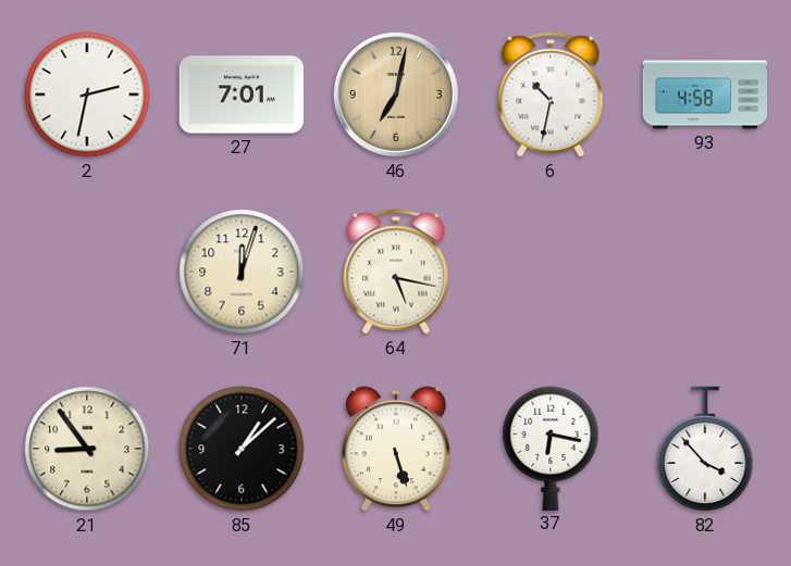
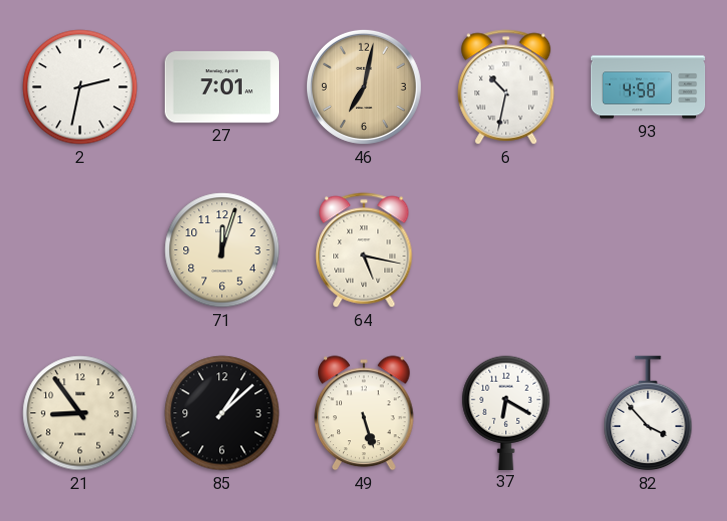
37: 6:17 -> 6:20
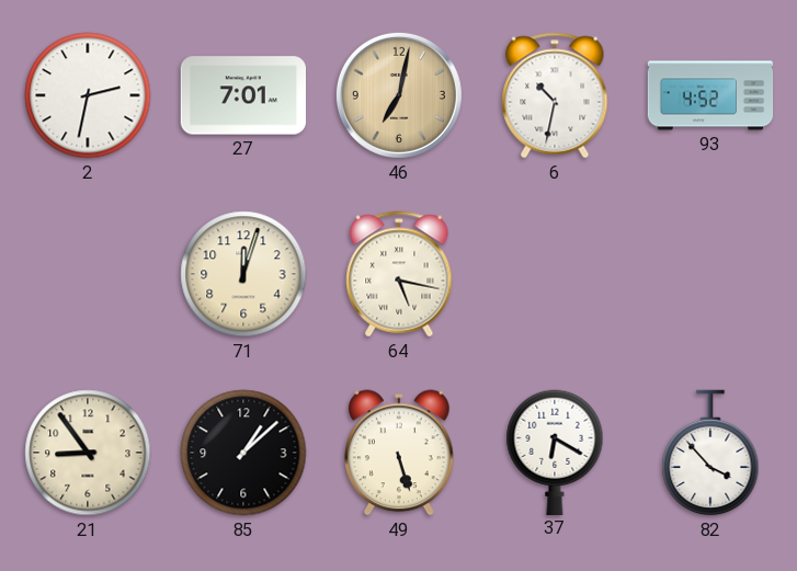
93: 4:58 -> 4:52
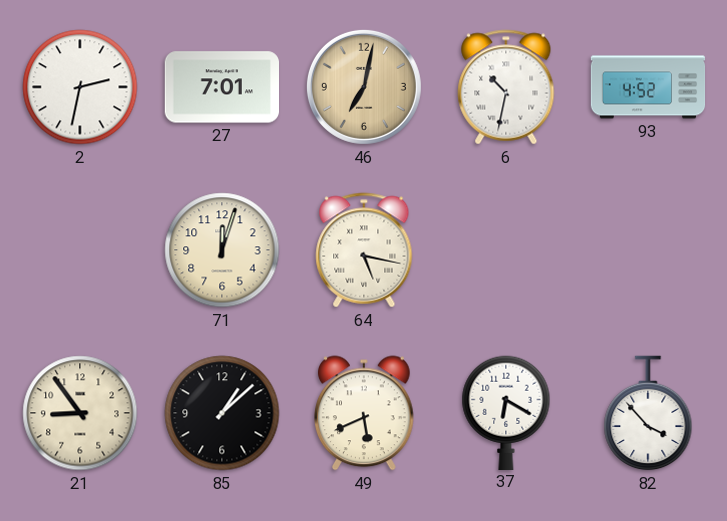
49: 5:27 -> 5:41
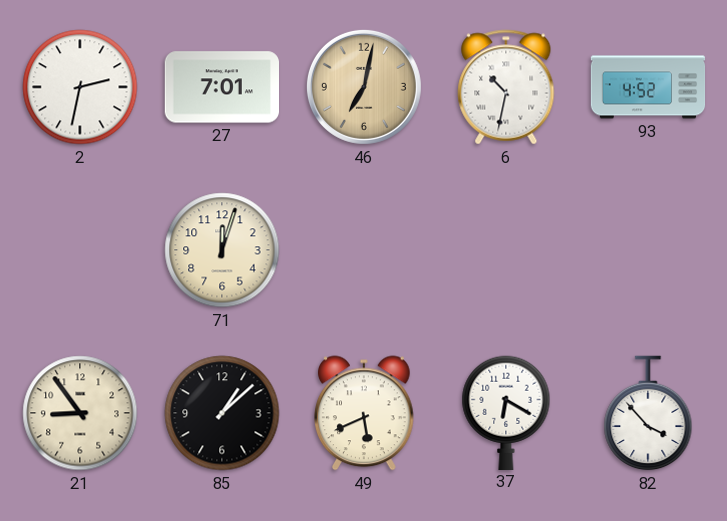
64: 5:17 -> none
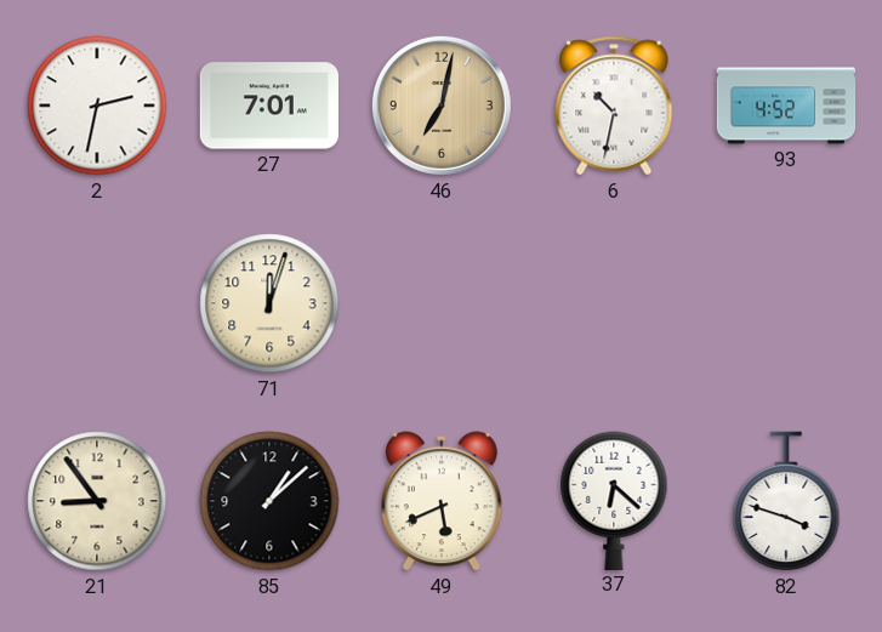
37: 6:20 -> 6:22
82: 3:53 -> 3:48
